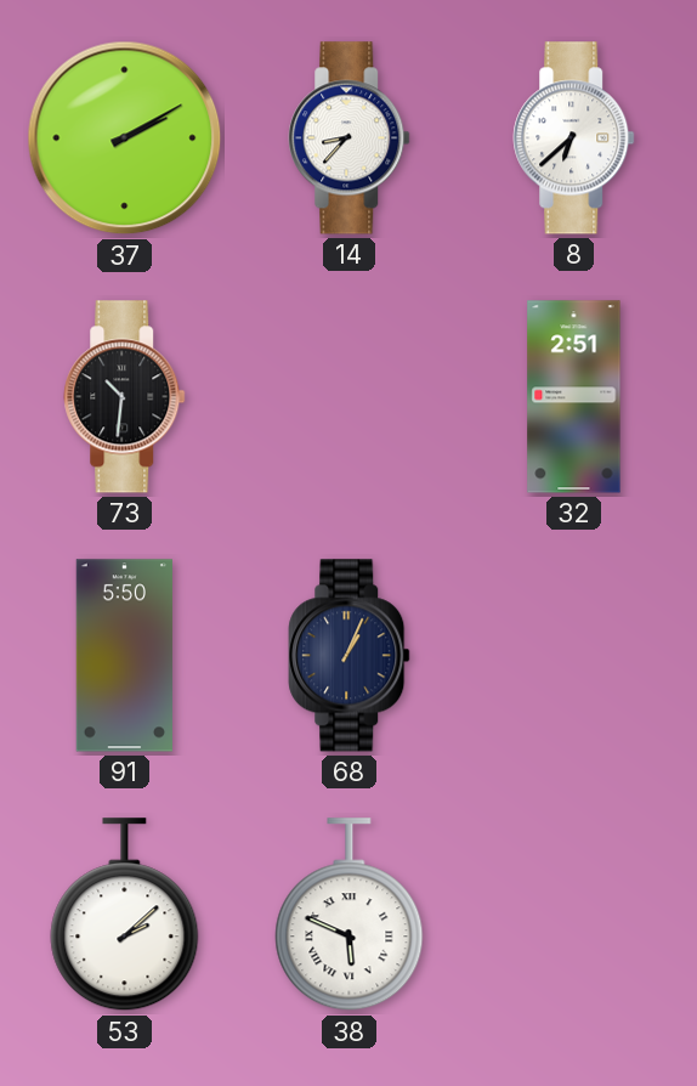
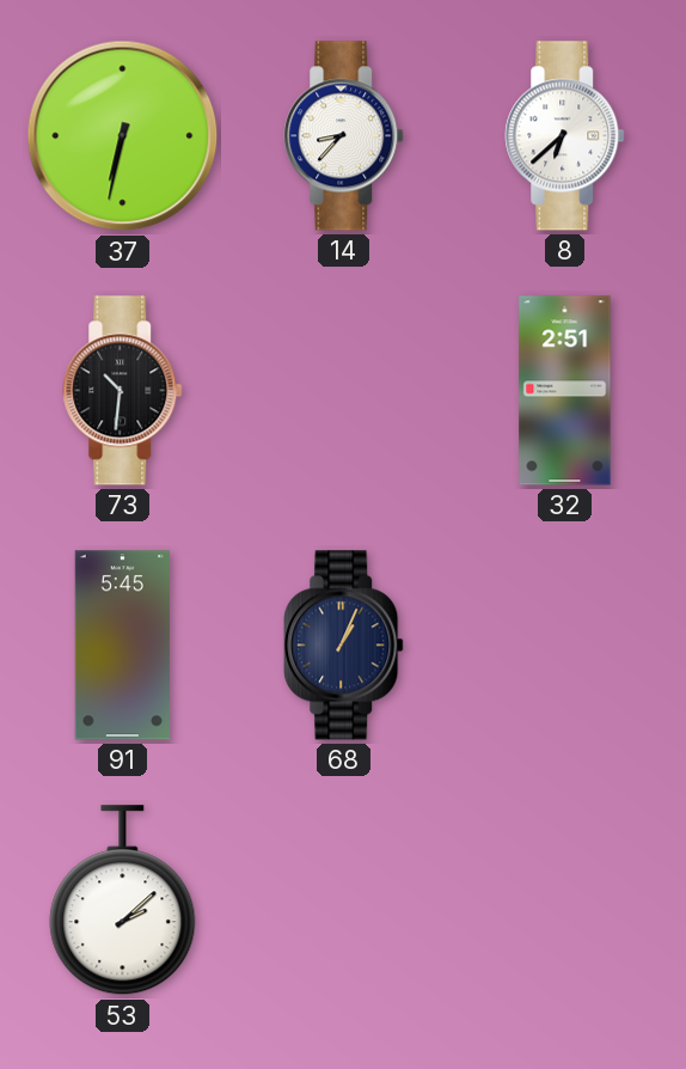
37: 2:10 -> 6:32
91: 5:50 -> 5:45
38: 5:49 -> none
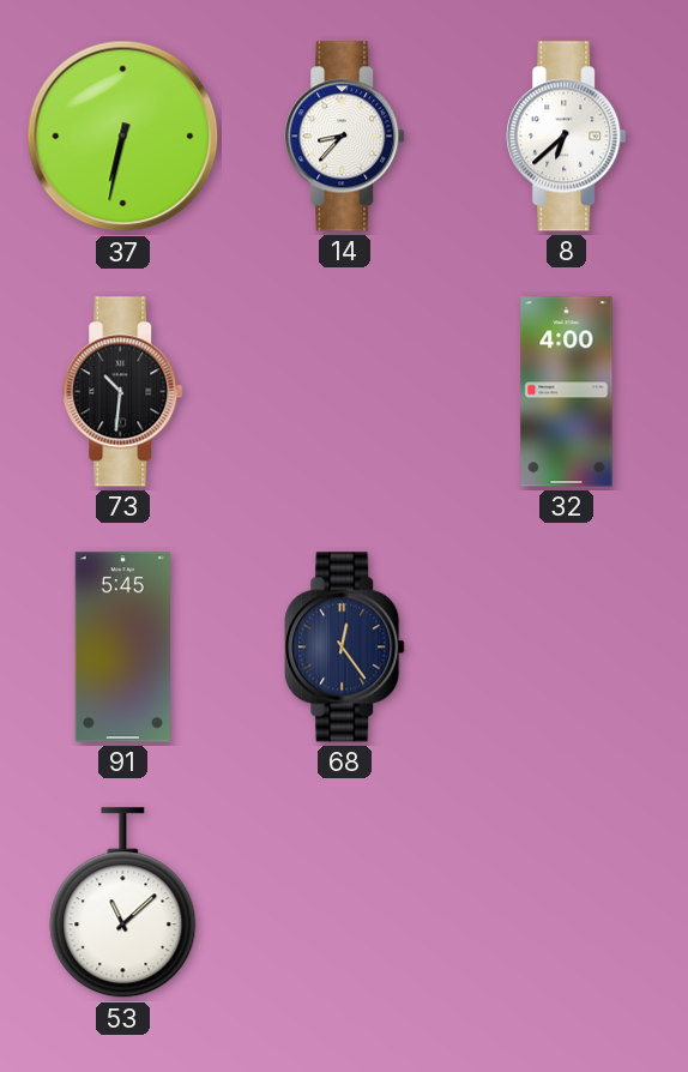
32: 2:51 -> 4:00
68: 1:04 -> 12:24
53: 2:08 -> 11:08
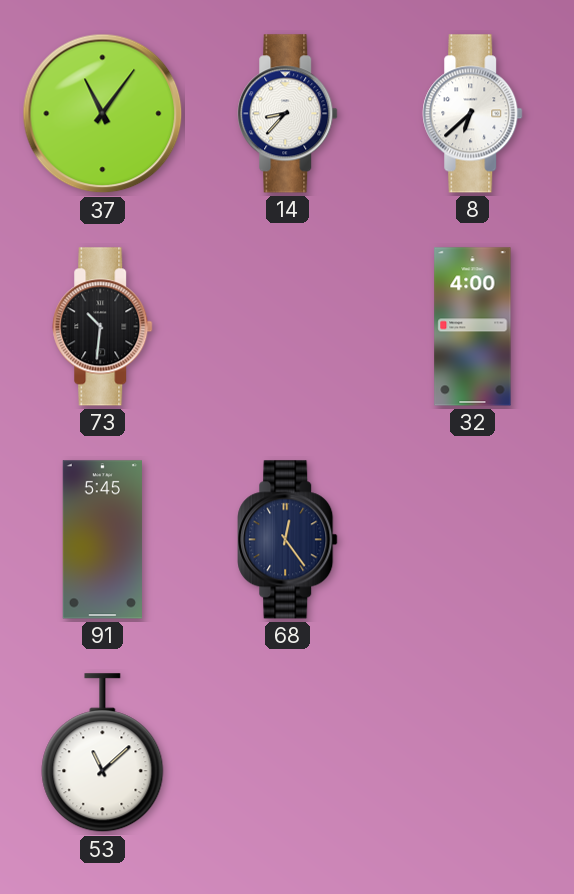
37: 6:32 -> 11:06
